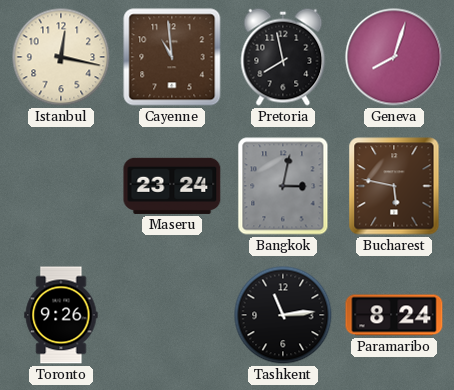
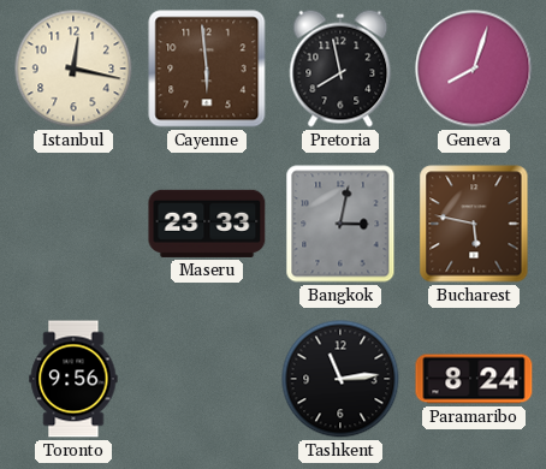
Cayenne: 10:59 -> 5:59
Maseru: 23:24 -> 23:33
Toronto: 9:26 -> 9:56
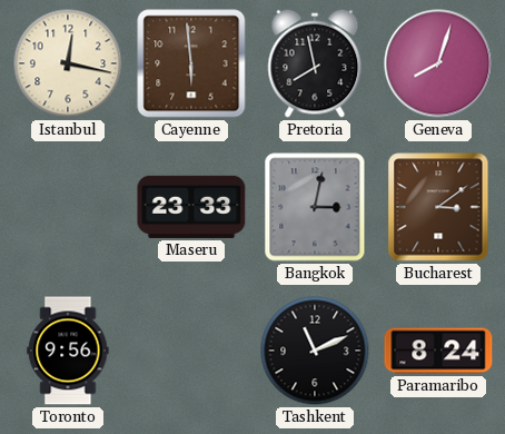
Bucharest: 5:47 -> 3:09
Tashkent: 11:14 -> 11:11
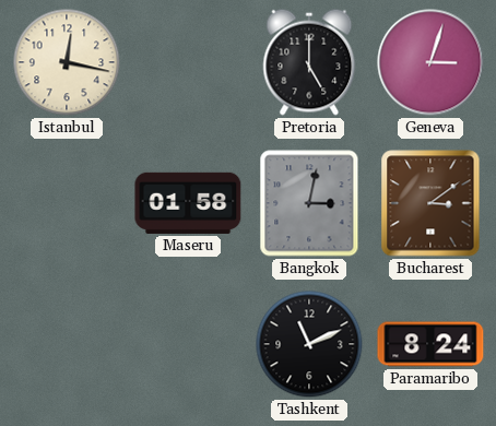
Cayenne: 5:59 -> none
Pretoria: 7:58 -> 5:00
Geneva: 8:03 -> 3:03
Maseru: 23:33 -> 01:58
Toronto: 9:56 -> none
